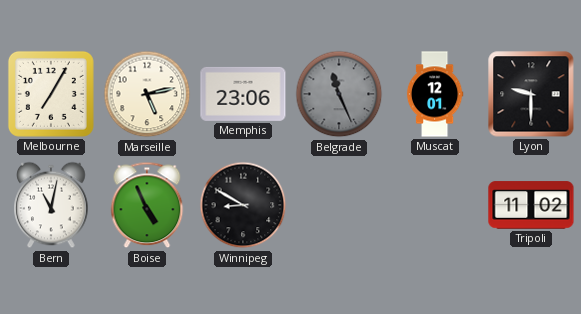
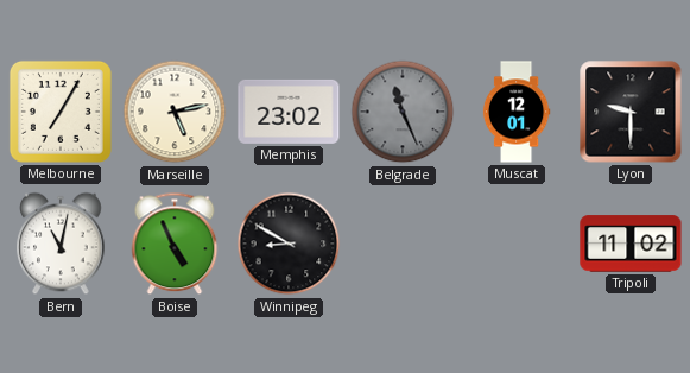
Memphis: 23:06 -> 23:02
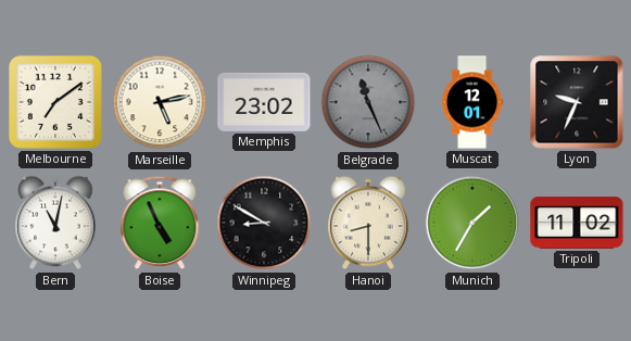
Melbourne: 7:05 -> 7:09
Lyon: 9:30 -> 9:34
Hanoi: none -> 8:30
Munich: none -> 1:35
